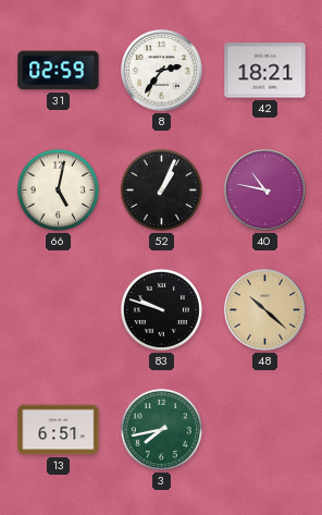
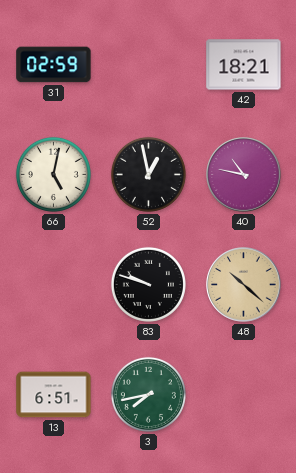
8: 2:36 -> none
52: 1:04 -> 12:58
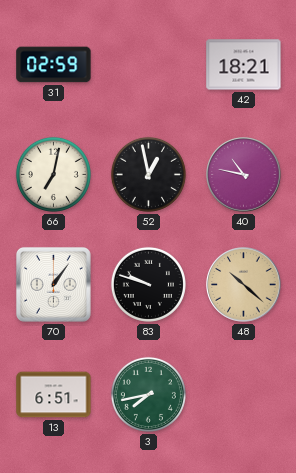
66: 5:02 -> 7:02
70: none -> 1:06
